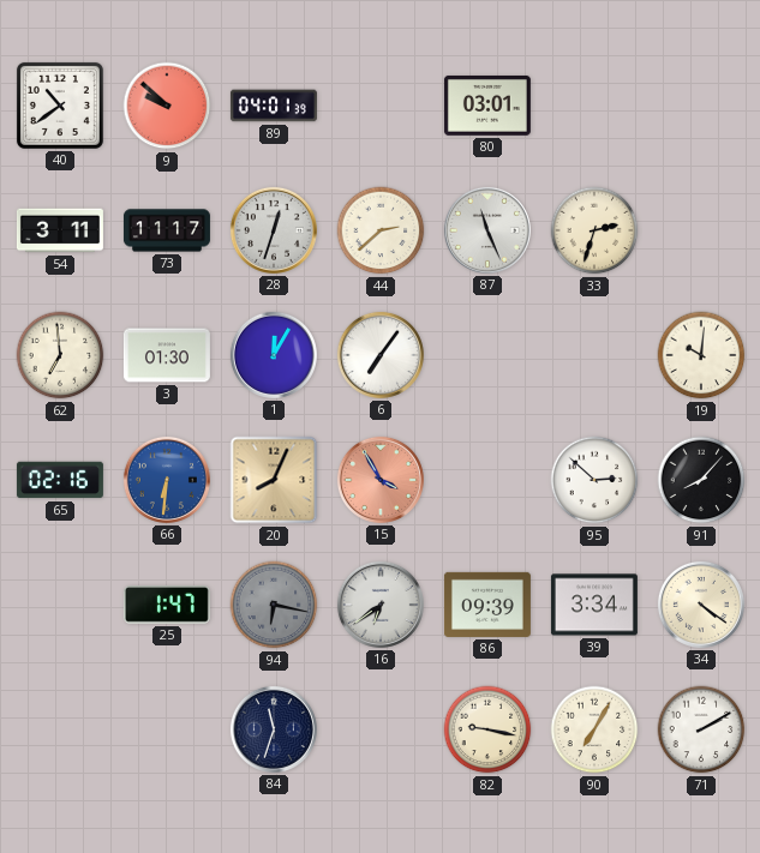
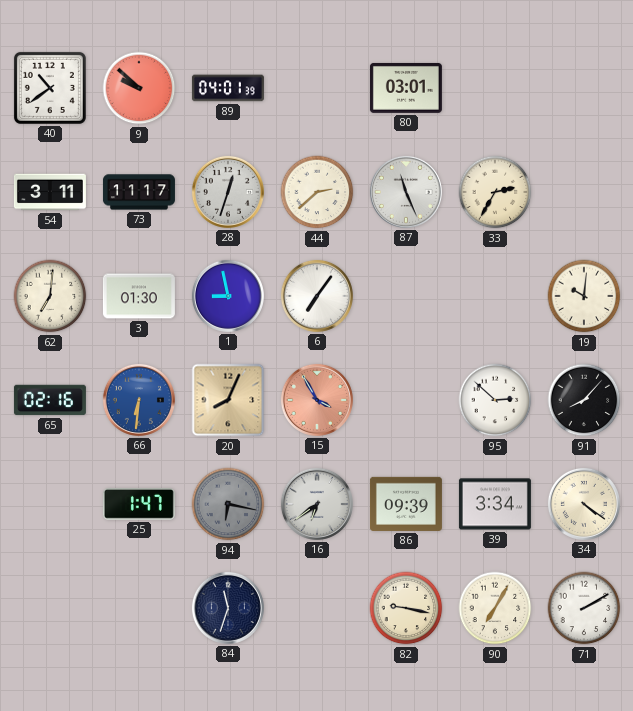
33: 2:33 -> 2:35
62: 6:59 -> 7:01
1: 12:05 -> 8:58
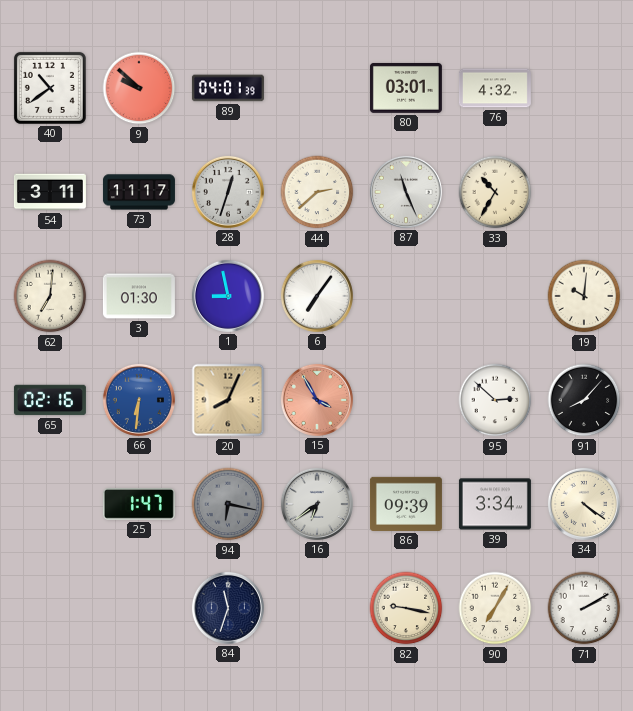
76: none -> 4:32
33: 2:35 -> 10:35
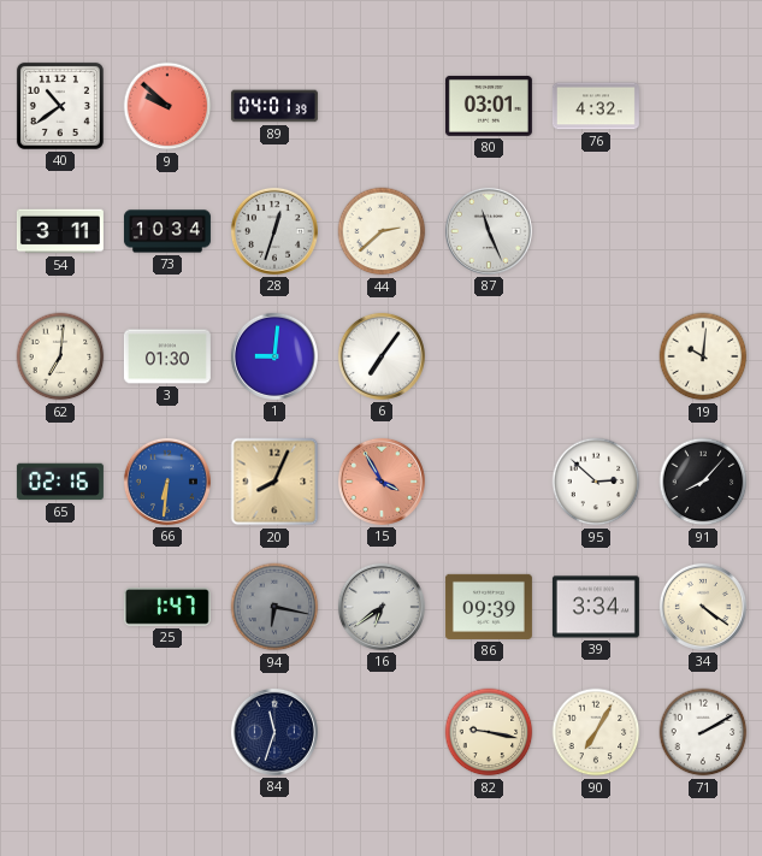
73: 11:17 -> 10:34
33: 10:35 -> none
1: 8:58 -> 9:01
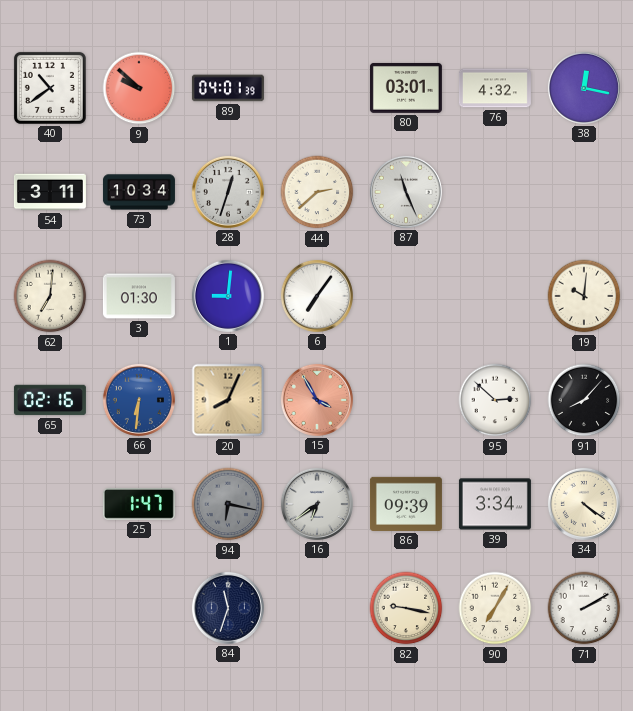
38: none -> 12:17
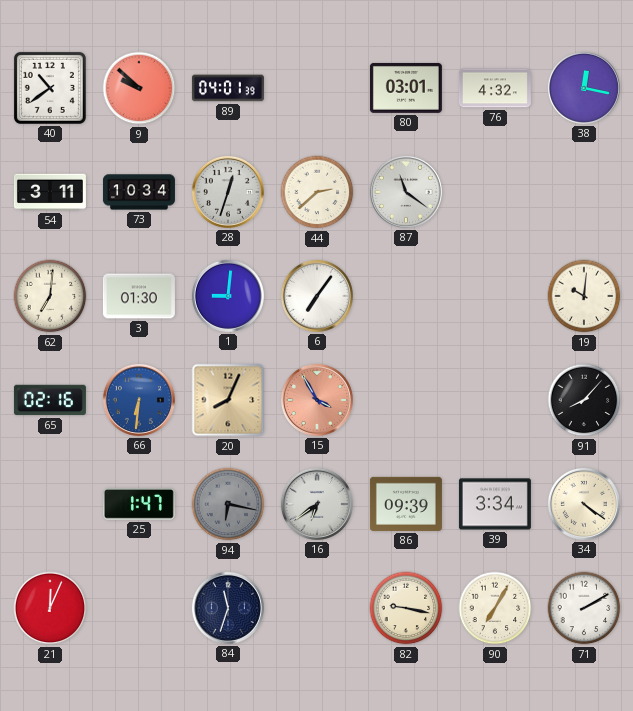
87: 11:26 -> 11:21
95: 2:52 -> none
21: none -> 12:04
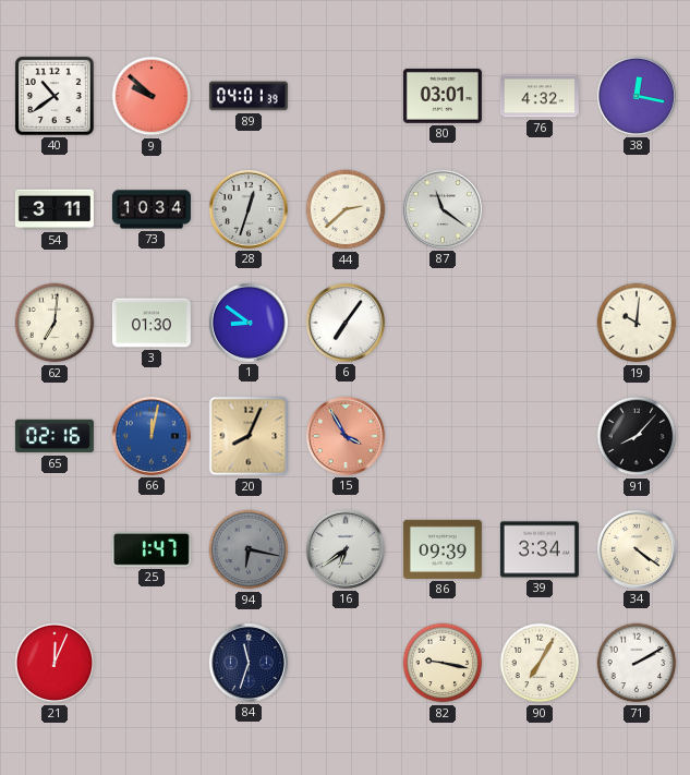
1: 9:01 -> 8:51
66: 6:31 -> 12:02
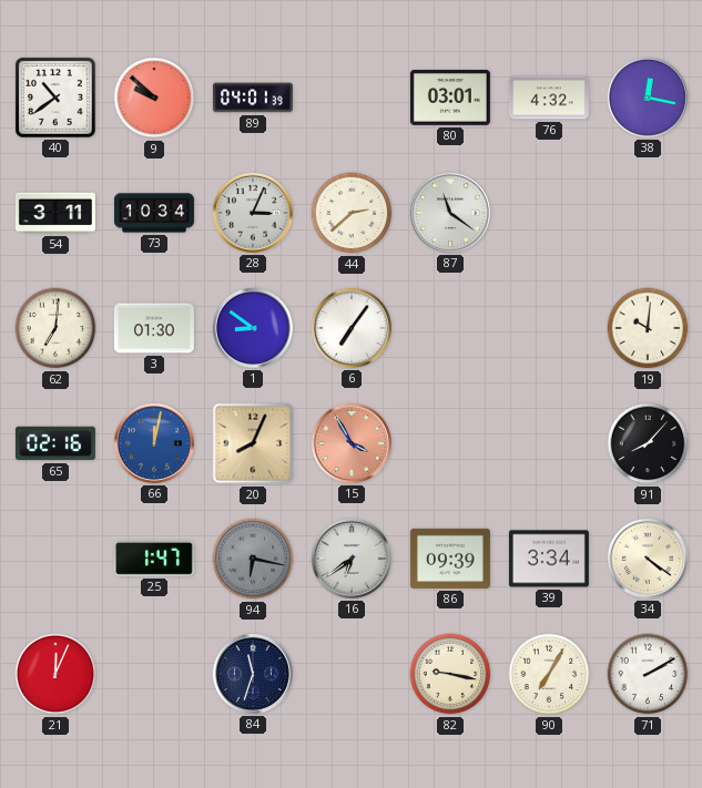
28: 12:33 -> 3:04
